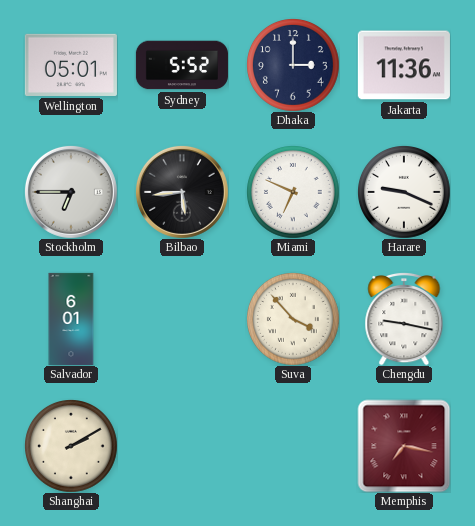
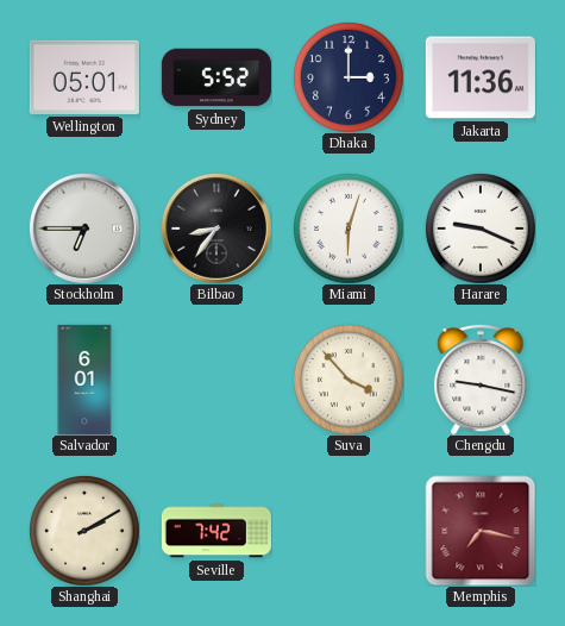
Bilbao: 5:44 -> 8:36
Miami: 6:49 -> 6:03
Seville: none -> 7:42
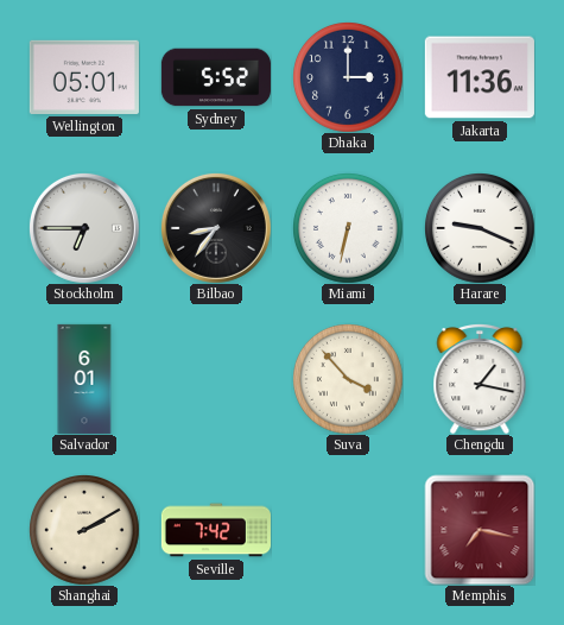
Miami: 6:03 -> 6:32
Chengdu: 9:17 -> 1:17
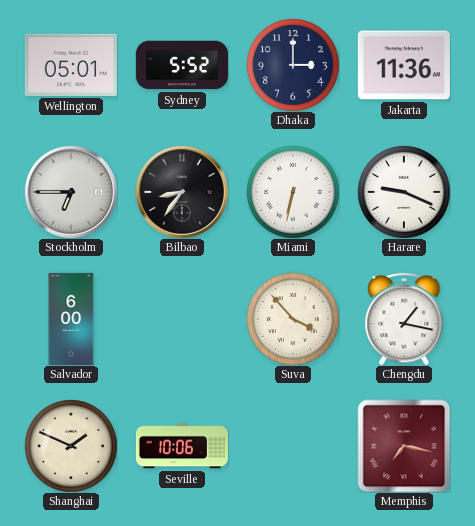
Salvador: 6:01 -> 6:00
Shanghai: 2:10 -> 1:49
Seville: 7:42 -> 10:06
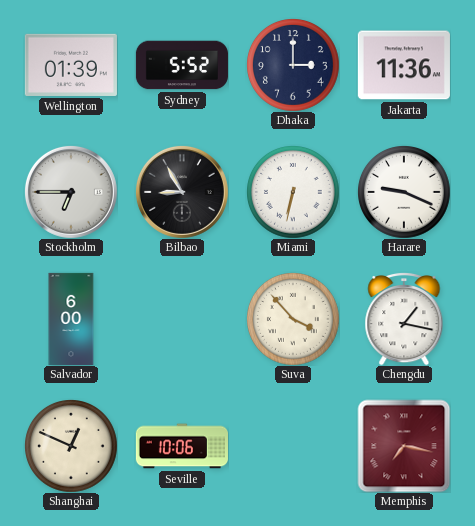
Wellington: 05:01 -> 01:39
Bilbao: 8:36 -> 8:55
Shanghai: 1:49 -> 12:49
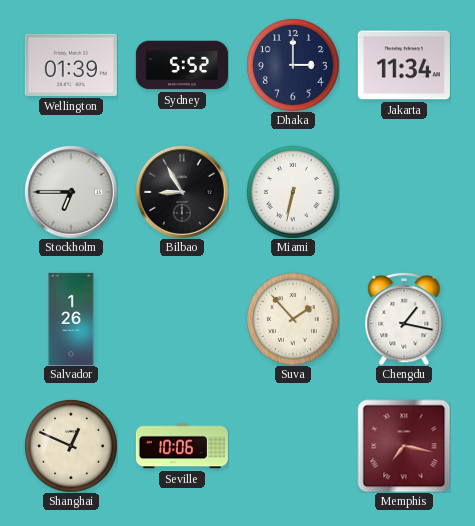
Jakarta: 11:36 -> 11:34
Harare: 9:19 -> none
Salvador: 6:00 -> 1:26
Suva: 3:53 -> 1:53
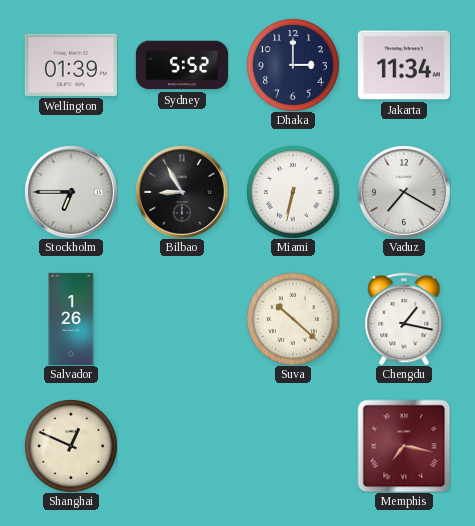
Vaduz: none -> 7:20
Suva: 1:53 -> 10:22
Seville: 10:06 -> none
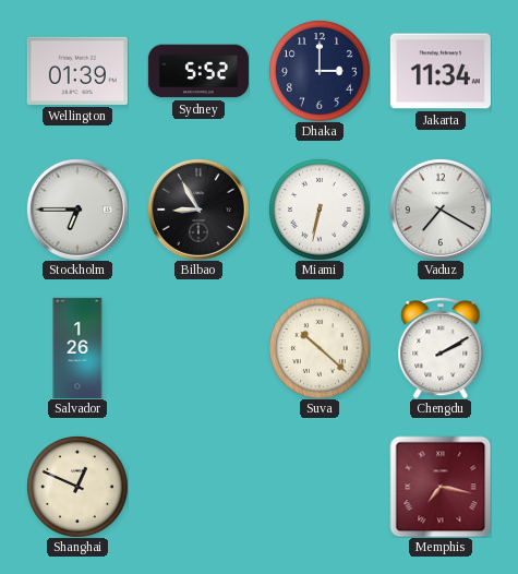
Chengdu: 1:17 -> 2:10
